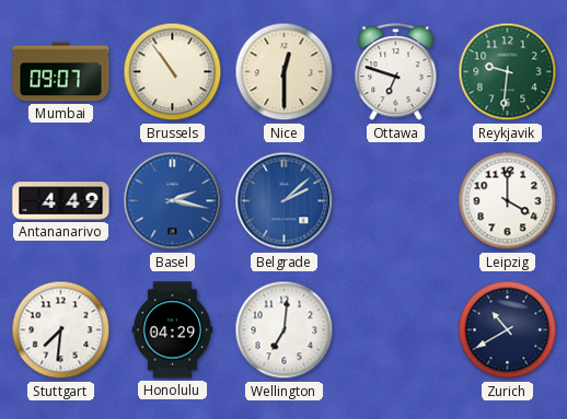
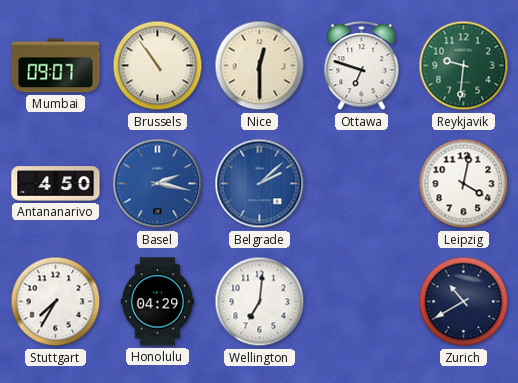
Antananarivo: 4:49 -> 4:50
Leipzig: 4:00 -> 4:02
Stuttgart: 7:31 -> 7:35
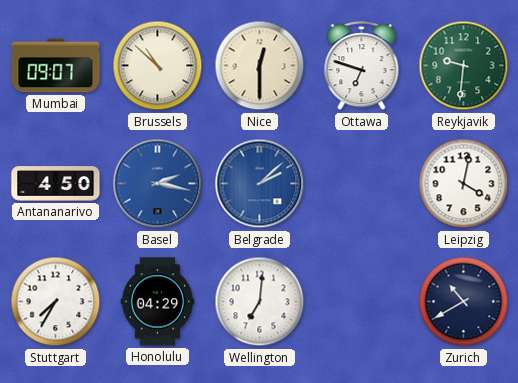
Brussels: 10:54 -> 10:52
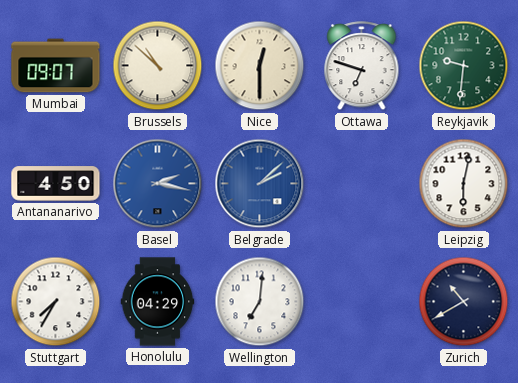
Leipzig: 4:02 -> 6:02
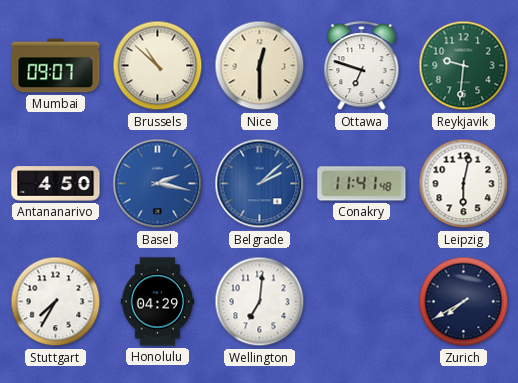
Conakry: none -> 11:41
Zurich: 10:40 -> 7:40
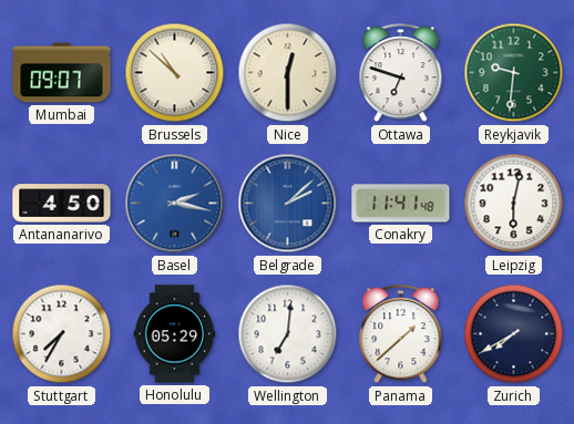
Honolulu: 04:29 -> 05:29
Panama: none -> 1:38
